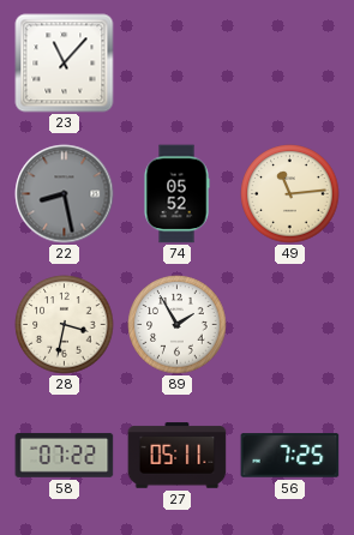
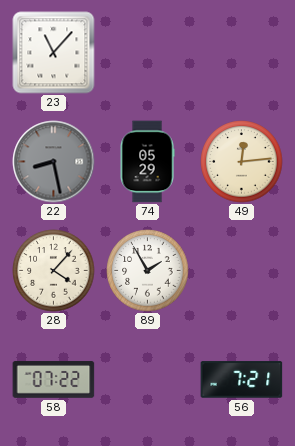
74: 05:52 -> 05:29
49: 11:14 -> 12:14
28: 3:32 -> 4:07
27: 05:11 -> none
56: 7:25 -> 7:21
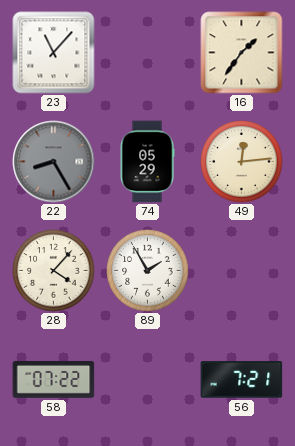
16: none -> 1:36
22: 8:28 -> 8:25
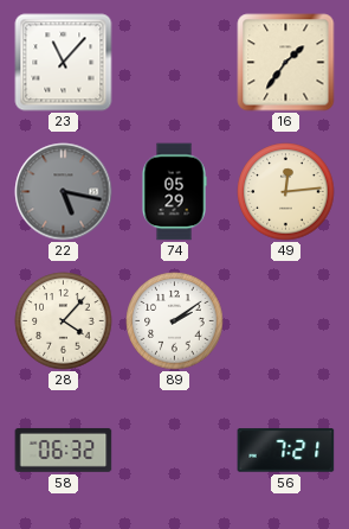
22: 8:25 -> 5:17
89: 1:55 -> 2:09
58: 07:22 -> 06:32
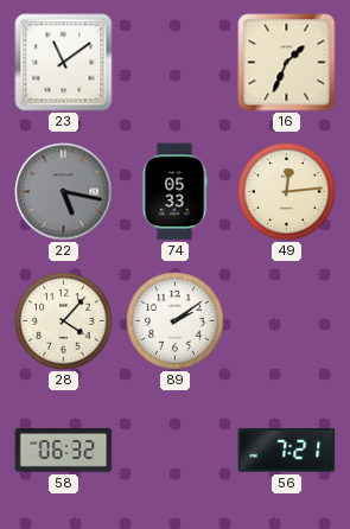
23: 11:07 -> 11:09
16: 1:36 -> 1:34
74: 05:29 -> 05:33
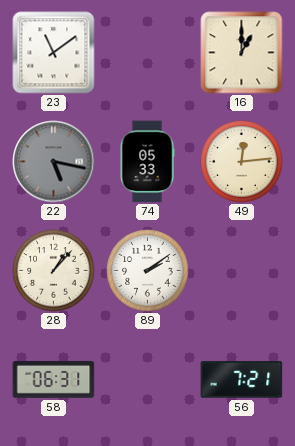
16: 1:34 -> 1:00
28: 4:07 -> 1:07
58: 06:32 -> 06:31
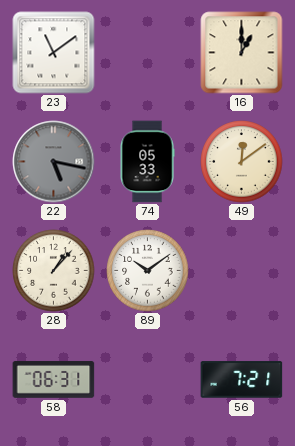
49: 12:14 -> 12:09
89: 2:09 -> 10:09
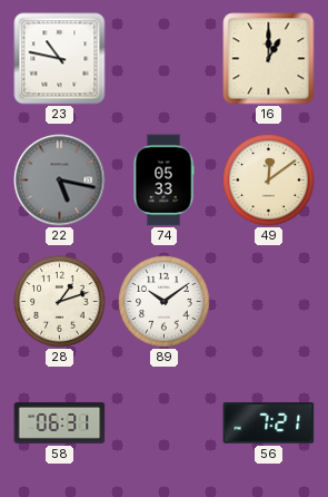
23: 11:09 -> 10:47
28: 1:07 -> 1:12
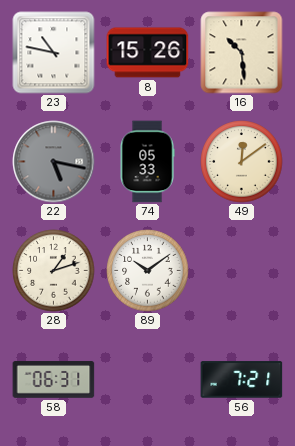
8: none -> 15:26
16: 1:00 -> 10:29
